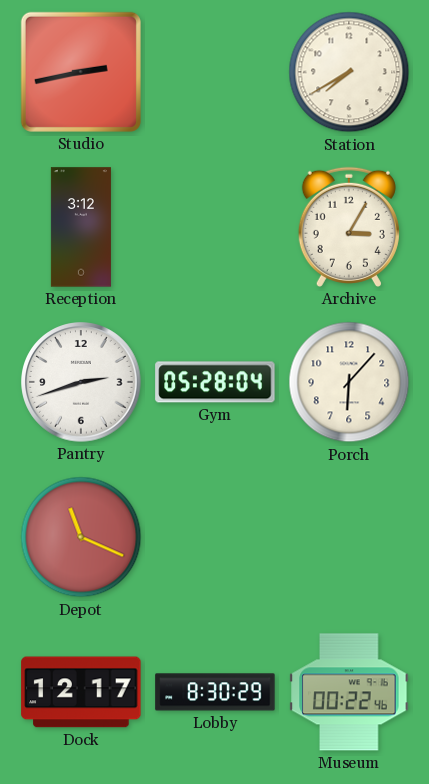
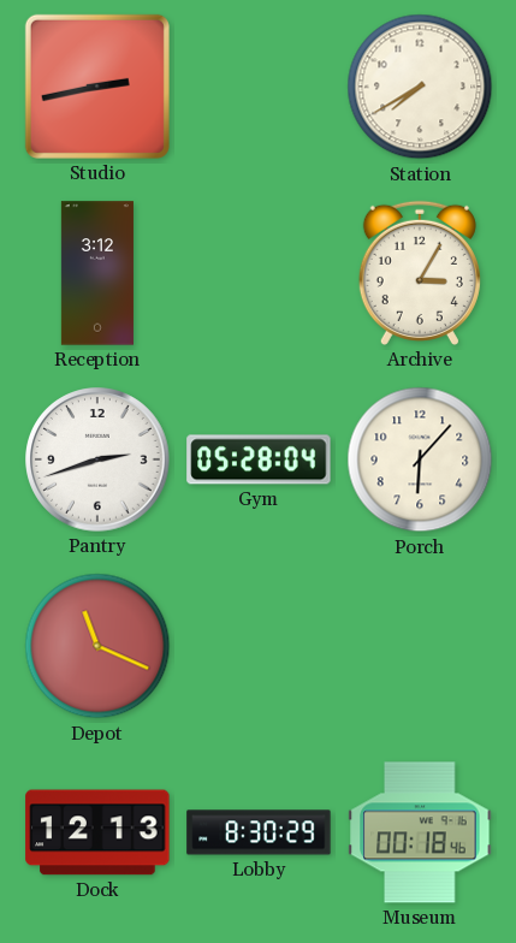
Dock: 12:17 -> 12:13
Museum: 00:22 -> 00:18
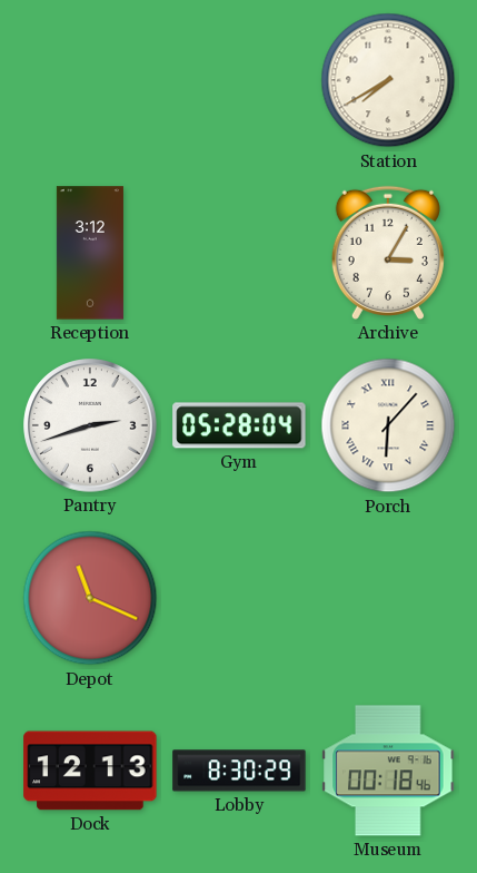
Studio: 2:43 -> none
Porch numerals: Arabic -> Roman
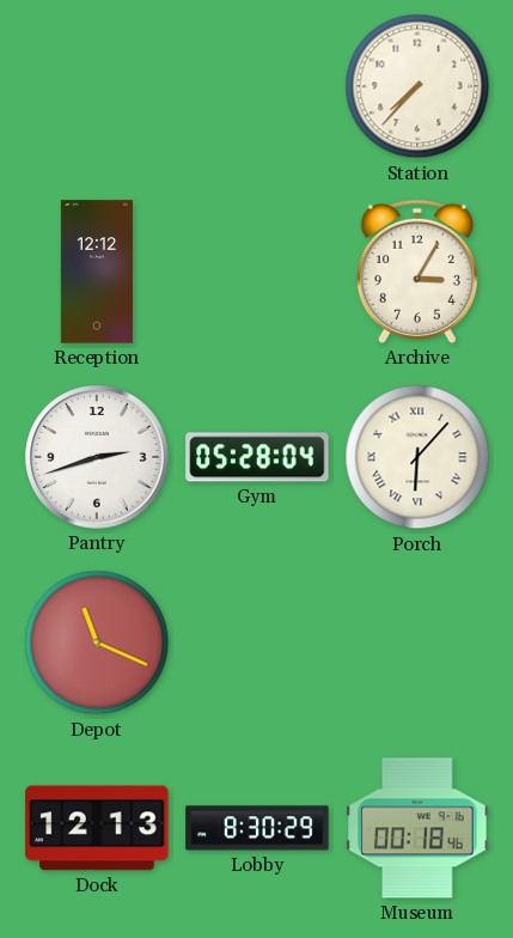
Station: 7:40 -> 7:37
Reception: 3:12 -> 12:12
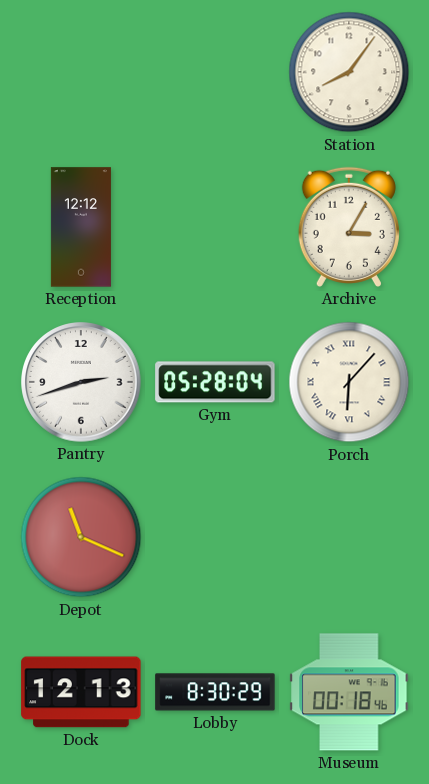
Station: 7:37 -> 8:06
